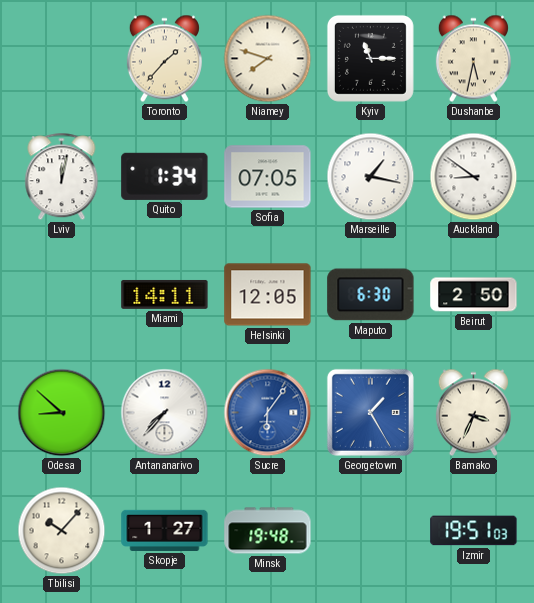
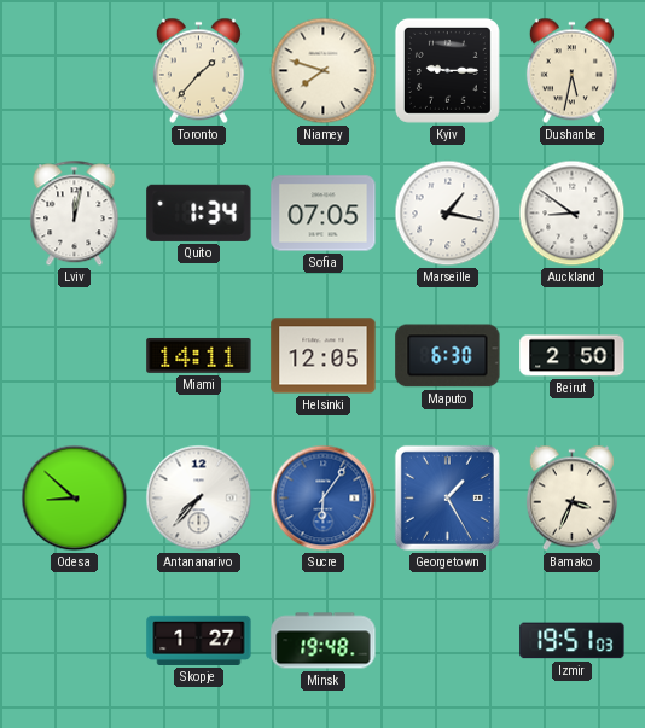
Kyiv: 11:15 -> 9:15
Tbilisi: 10:07 -> none
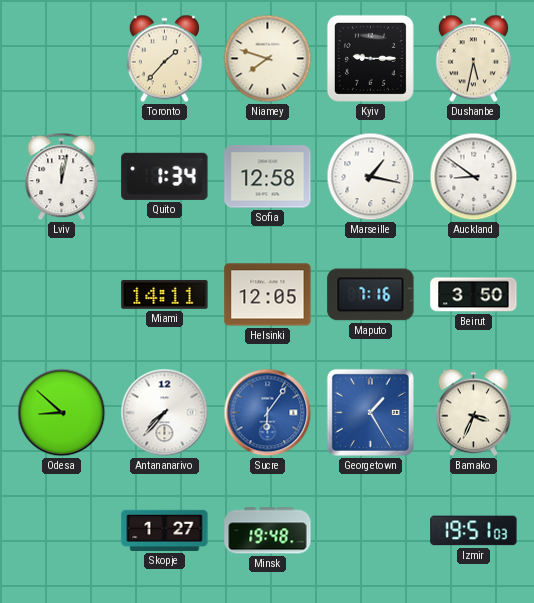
Sofia: 07:05 -> 12:58
Maputo: 6:30 -> 7:16
Beirut: 2:50 -> 3:50
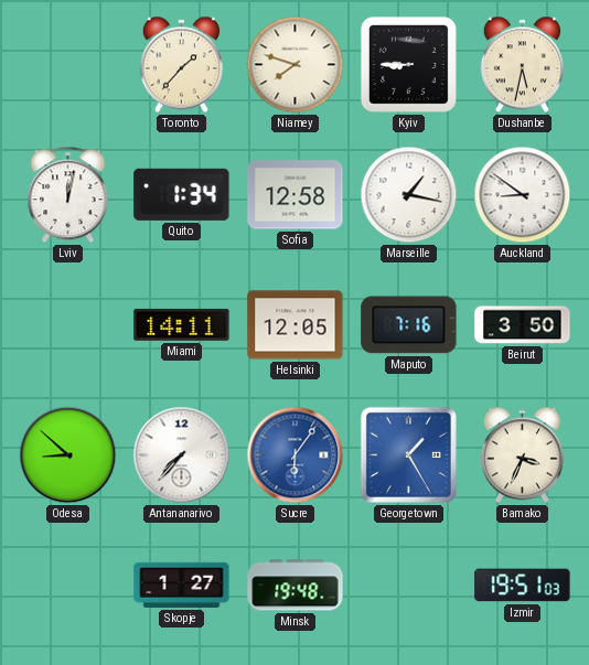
Kyiv: 9:15 -> 8:45
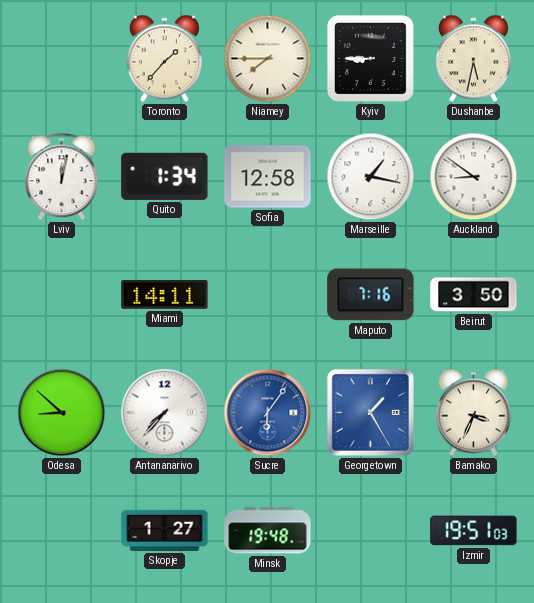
Niamey: 7:48 -> 7:45
Helsinki: 12:05 -> none
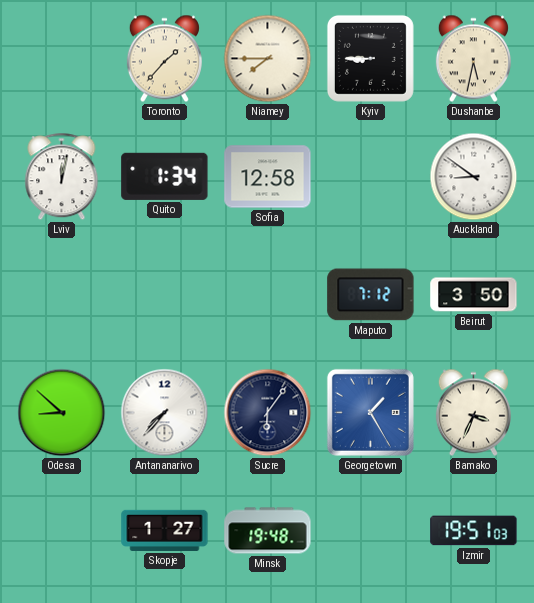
Marseille: 1:17 -> none
Miami: 14:11 -> none
Maputo: 7:16 -> 7:12
Sucre dial: blue -> navy
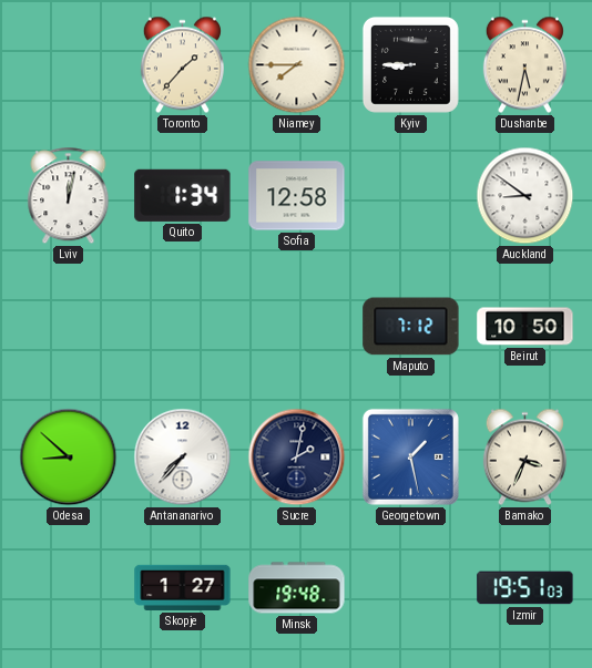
Beirut: 3:50 -> 10:50
Sucre: 6:06 -> 2:02
Georgetown: 1:25 -> 1:28
